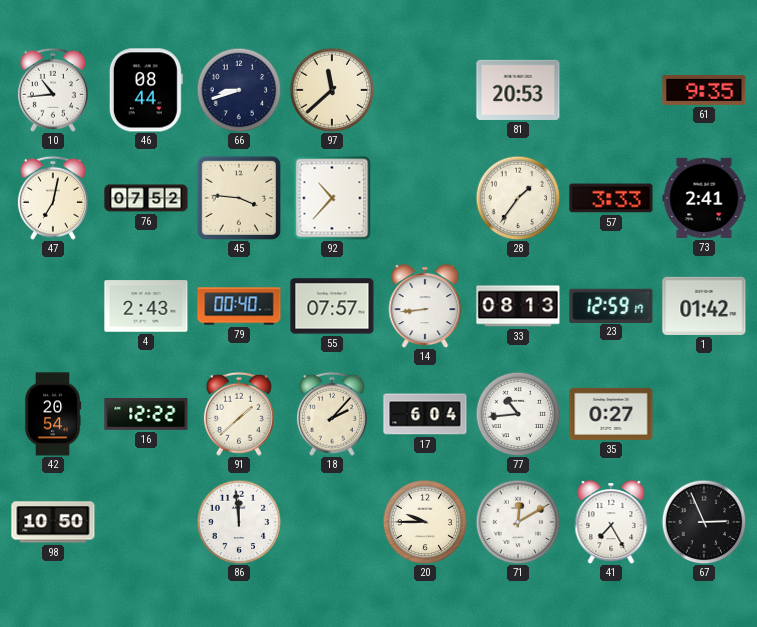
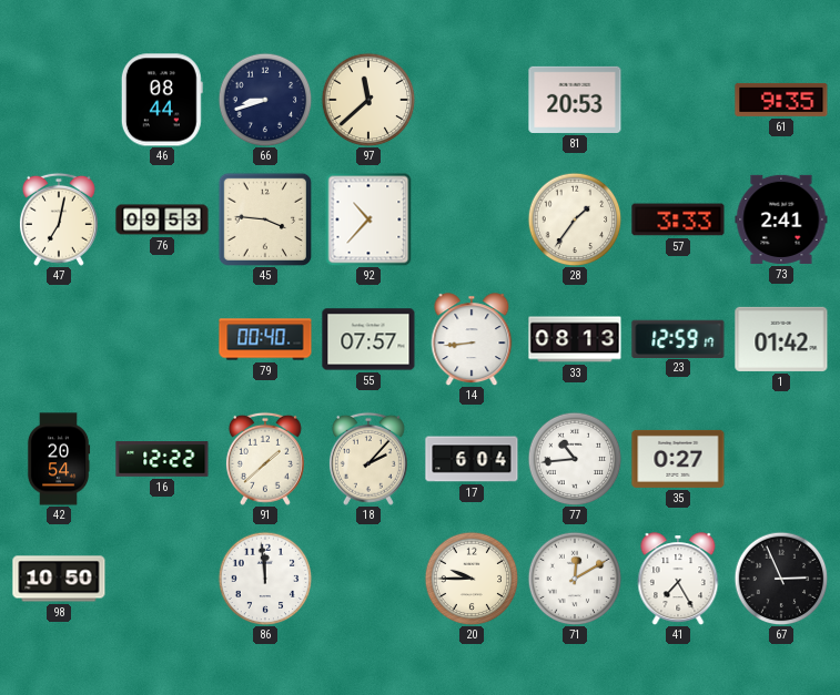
10: 10:44 -> none
76: 07:52 -> 09:53
4: 2:43 -> none
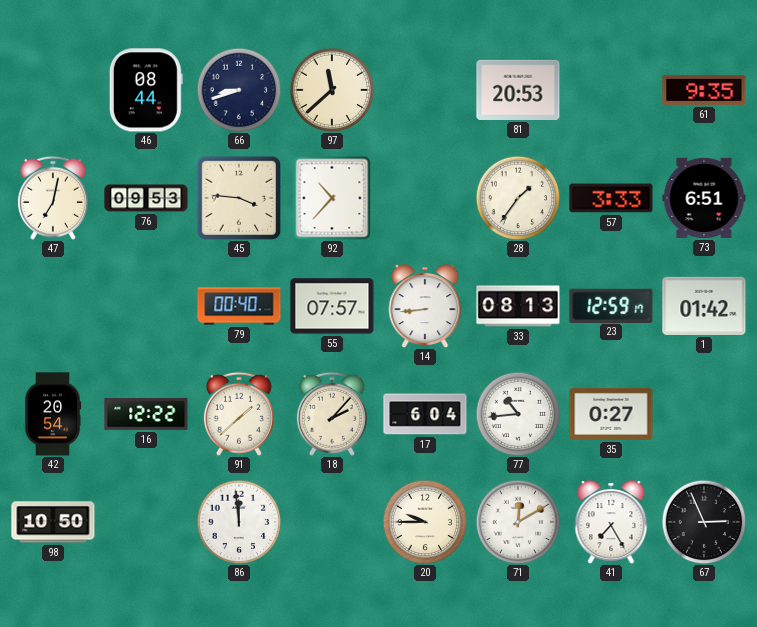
73: 2:41 -> 6:51
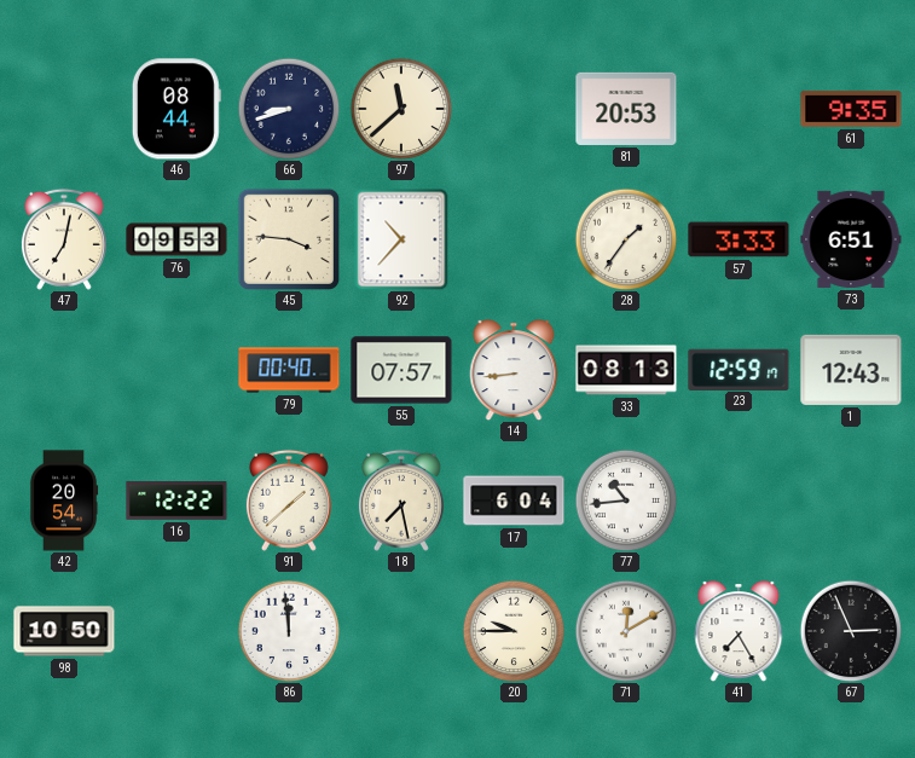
1: 01:42 -> 12:43
18: 2:07 -> 7:28
35: 0:27 -> none
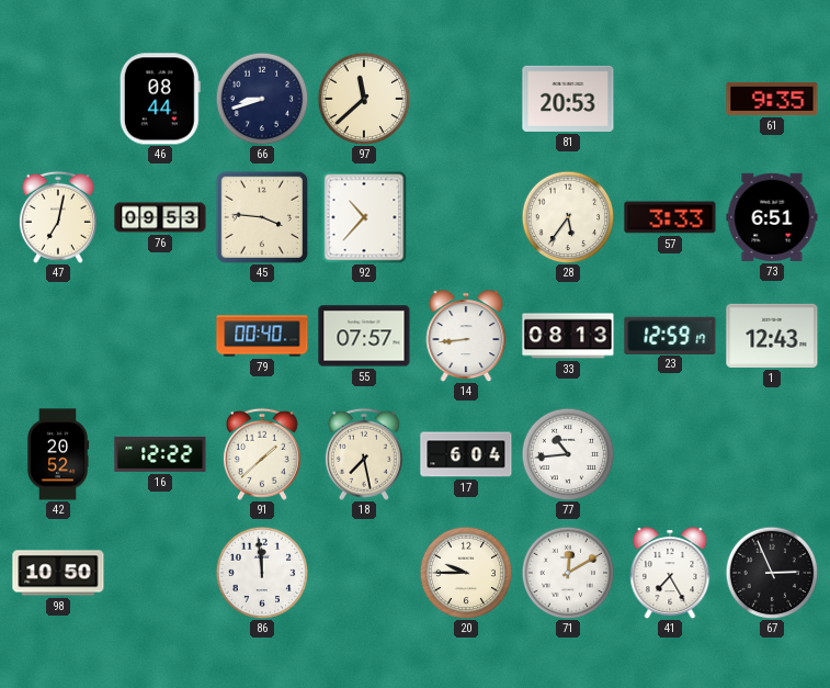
28: 1:36 -> 5:36
42: 20:54 -> 20:52
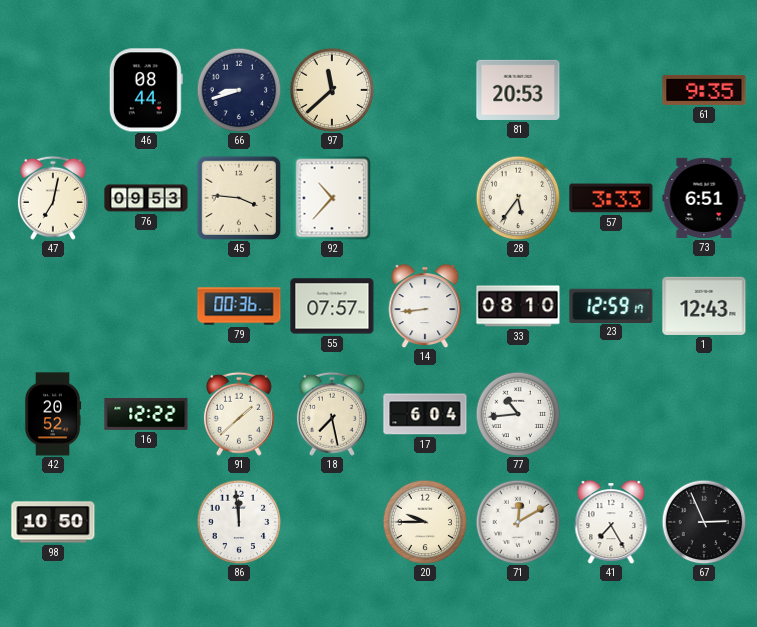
79: 00:40 -> 00:36
33: 08:13 -> 08:10
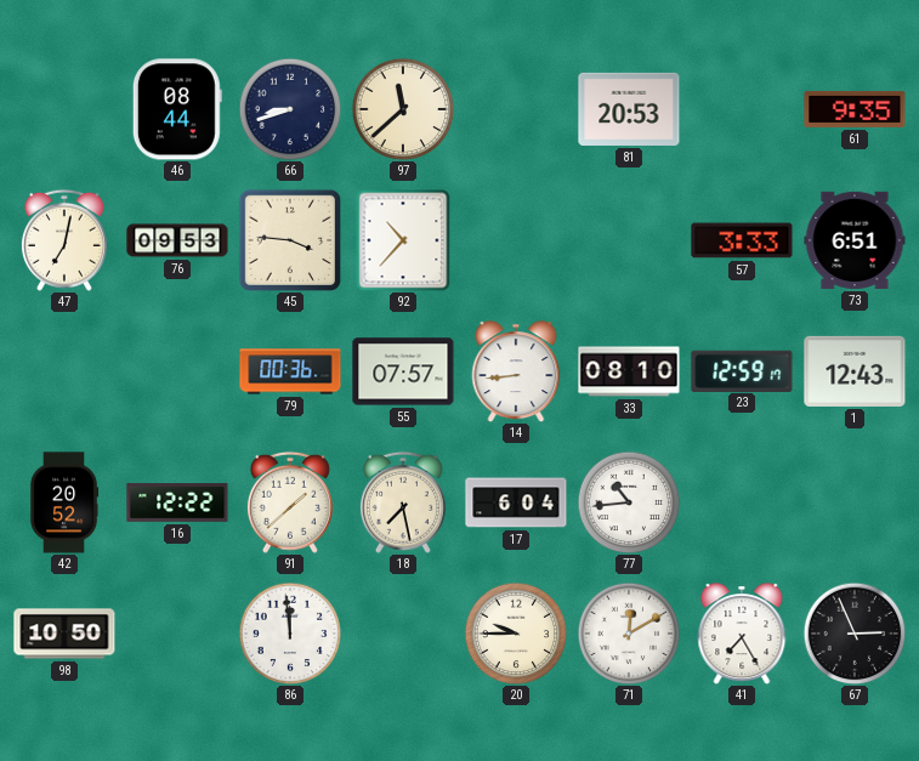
28: 5:36 -> none
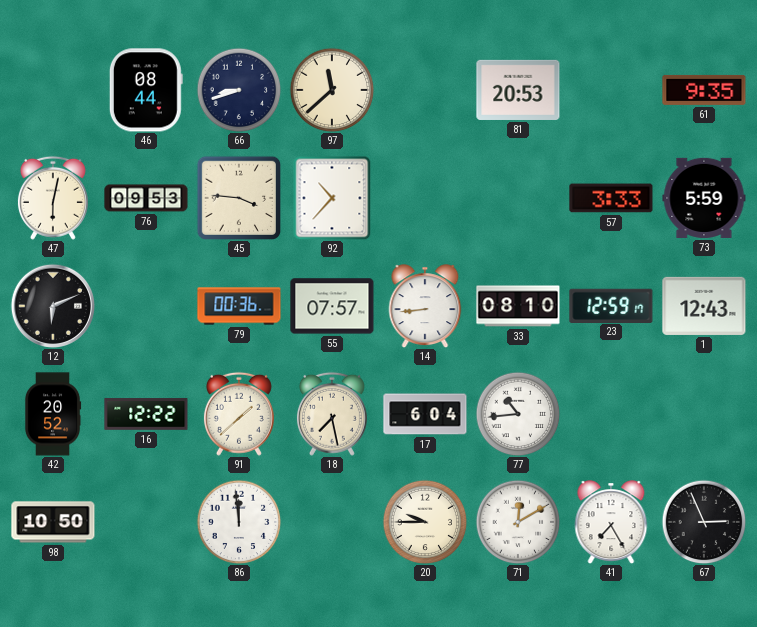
47: 7:02 -> 6:02
73: 6:51 -> 5:59
12: none -> 6:11
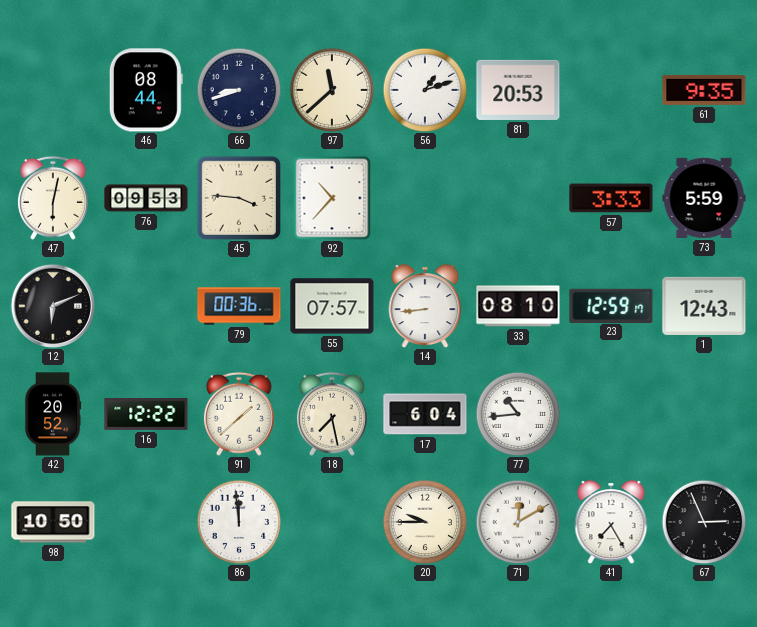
56: none -> 1:12
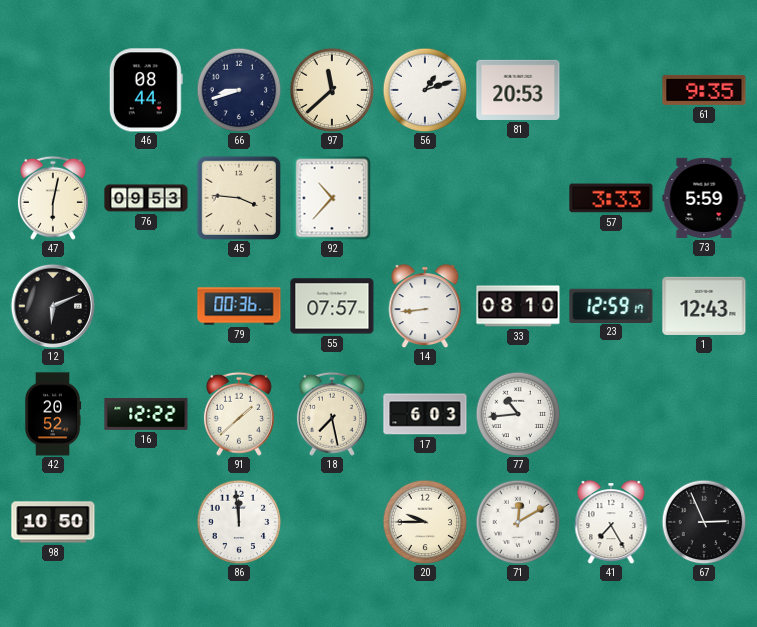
17: 6:04 -> 6:03
